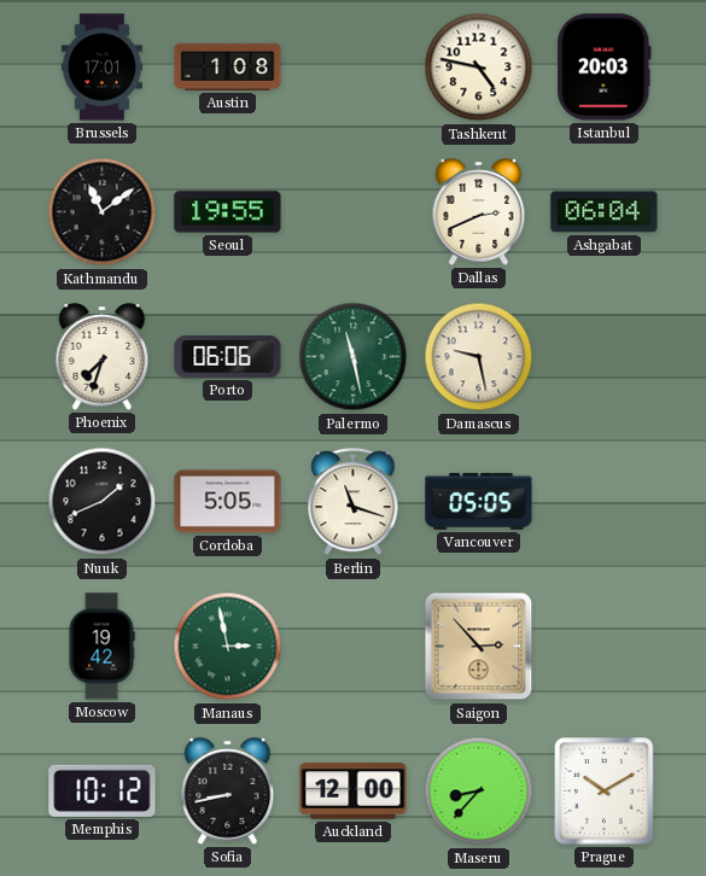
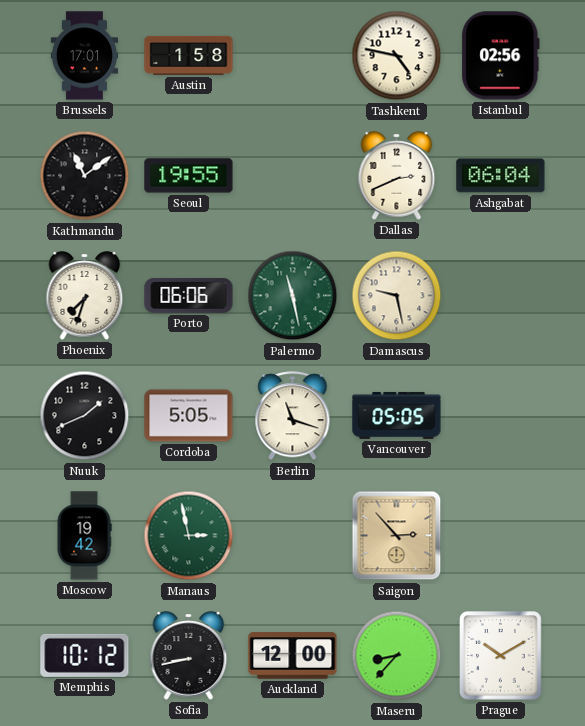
Austin: 1:08 -> 1:58
Istanbul: 20:03 -> 02:56
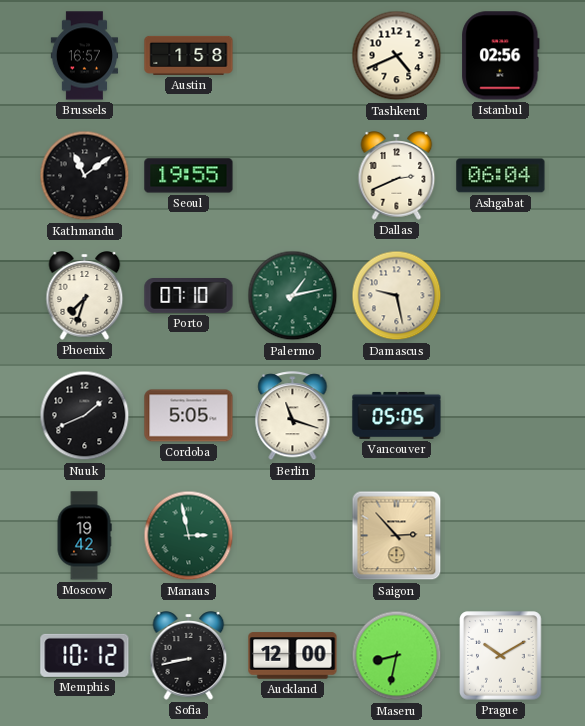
Brussels: 17:01 -> 16:57
Tashkent: 4:47 -> 4:41
Porto: 06:06 -> 07:10
Palermo: 11:28 -> 1:13
Maseru: 8:37 -> 8:32
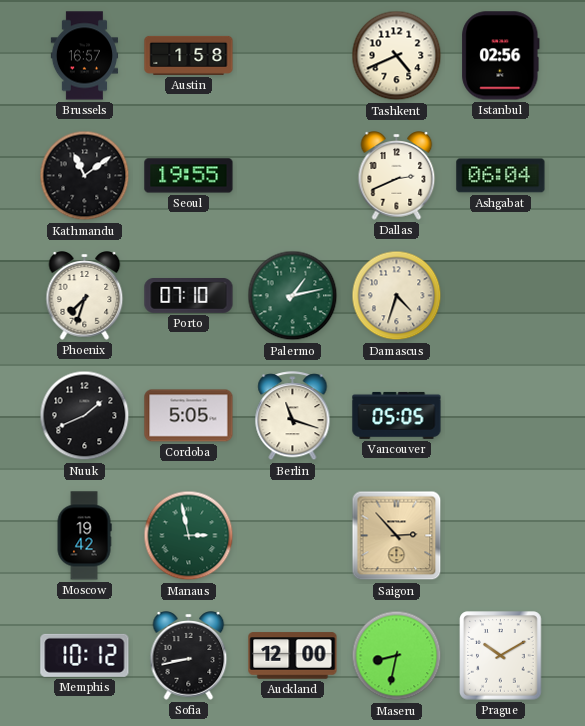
Damascus: 9:28 -> 4:33
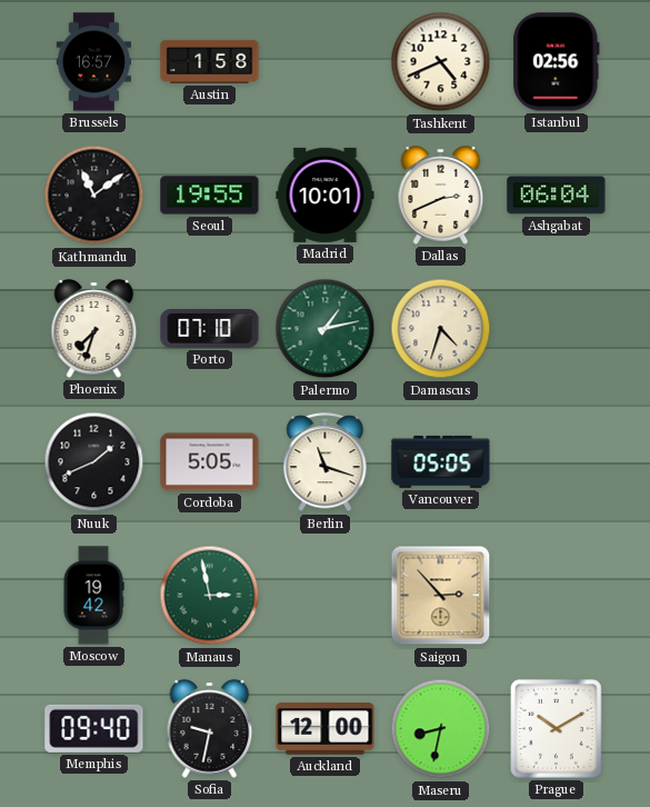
Madrid: none -> 10:01
Memphis: 10:12 -> 09:40
Sofia: 8:43 -> 9:32
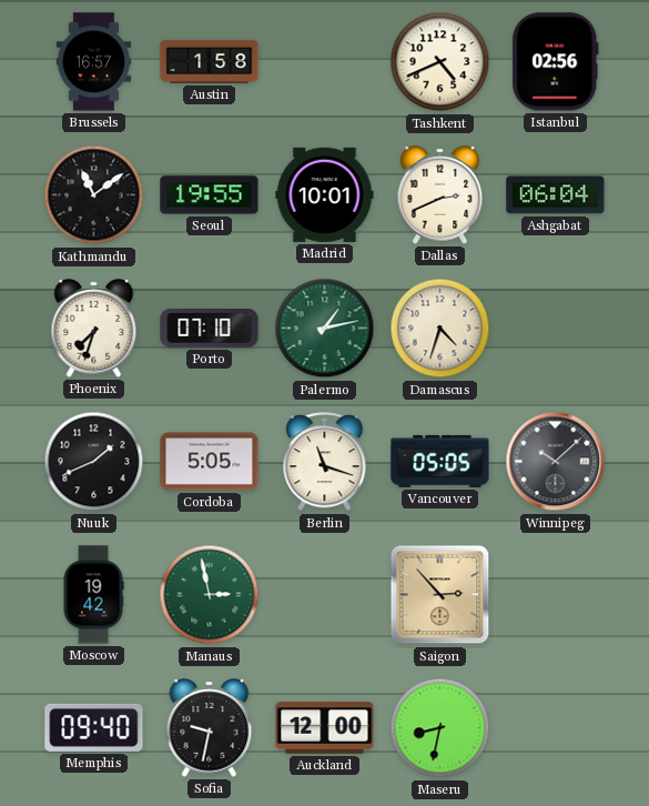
Winnipeg: none -> 10:08
Prague: 10:10 -> none
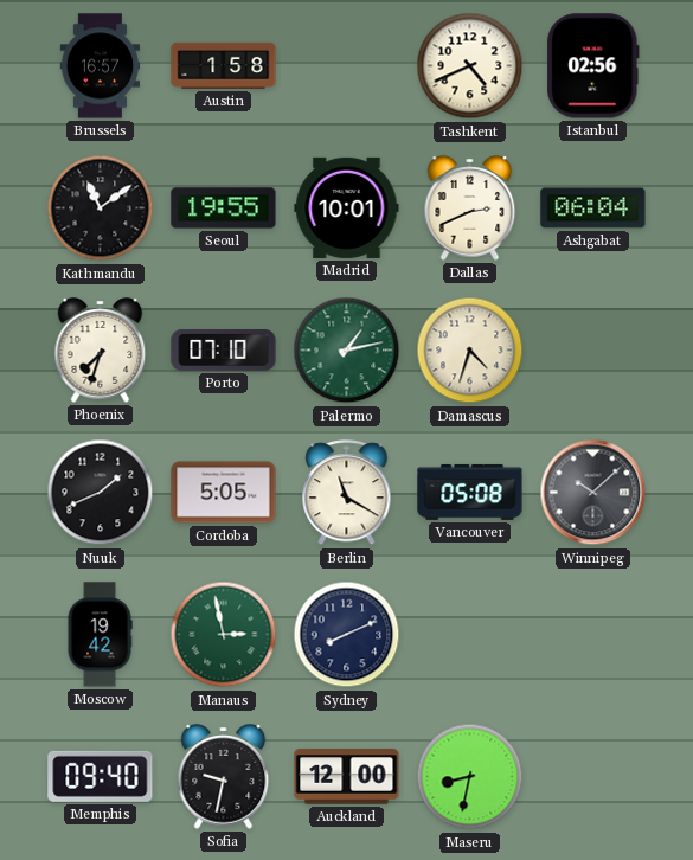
Berlin: 11:18 -> 11:20
Vancouver: 05:05 -> 05:08
Sydney: none -> 8:11
Saigon: 2:53 -> none
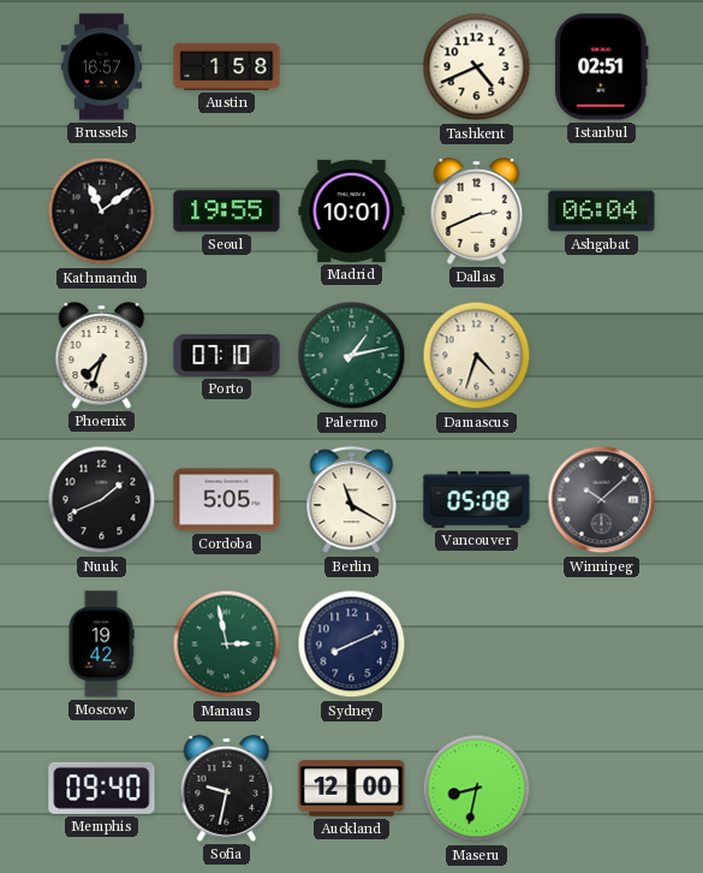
Istanbul: 02:56 -> 02:51
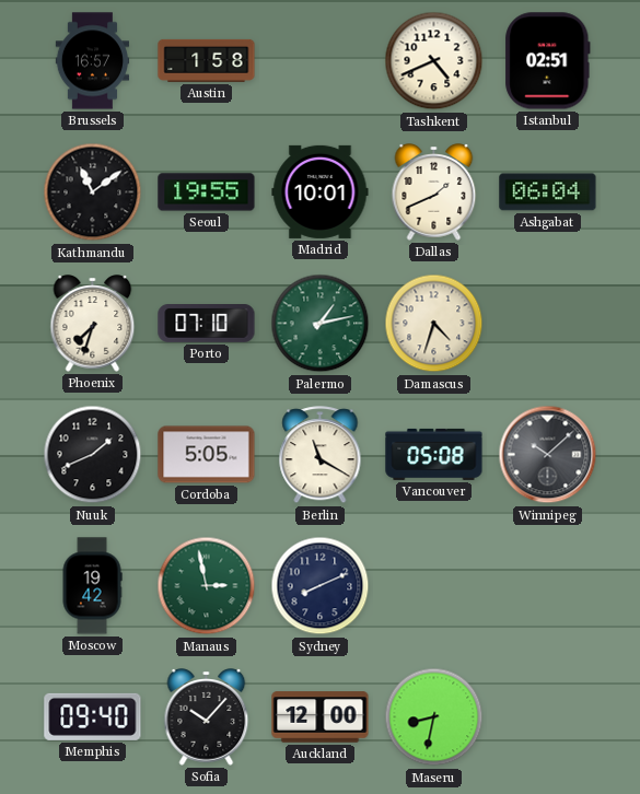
Dallas: 2:41 -> 1:41
Sofia: 9:32 -> 10:07
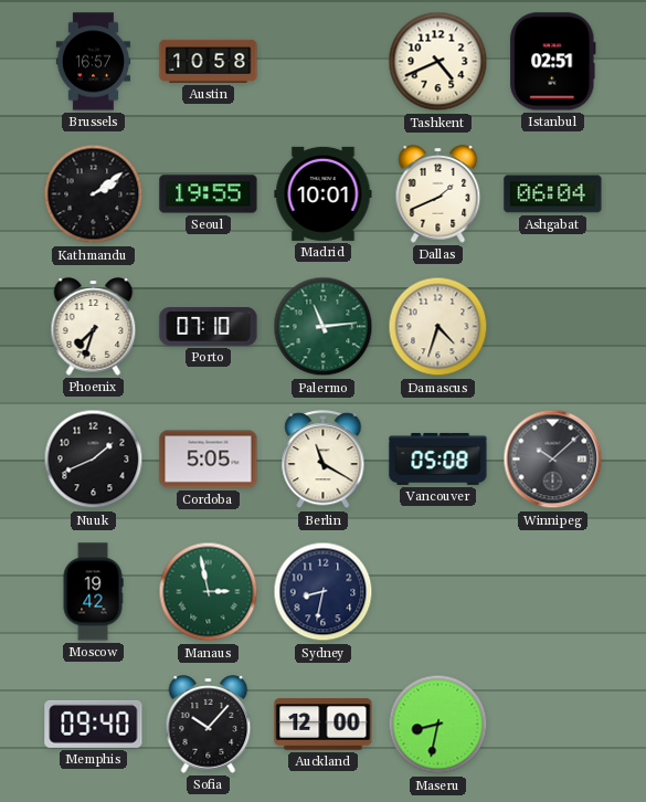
Austin: 1:58 -> 10:58
Kathmandu: 11:09 -> 2:09
Palermo: 1:13 -> 11:14
Sydney: 8:11 -> 8:32
